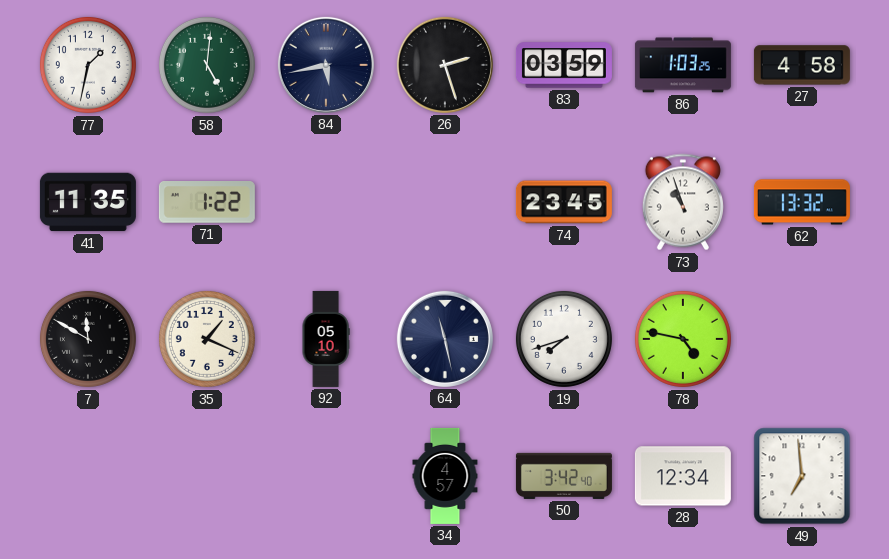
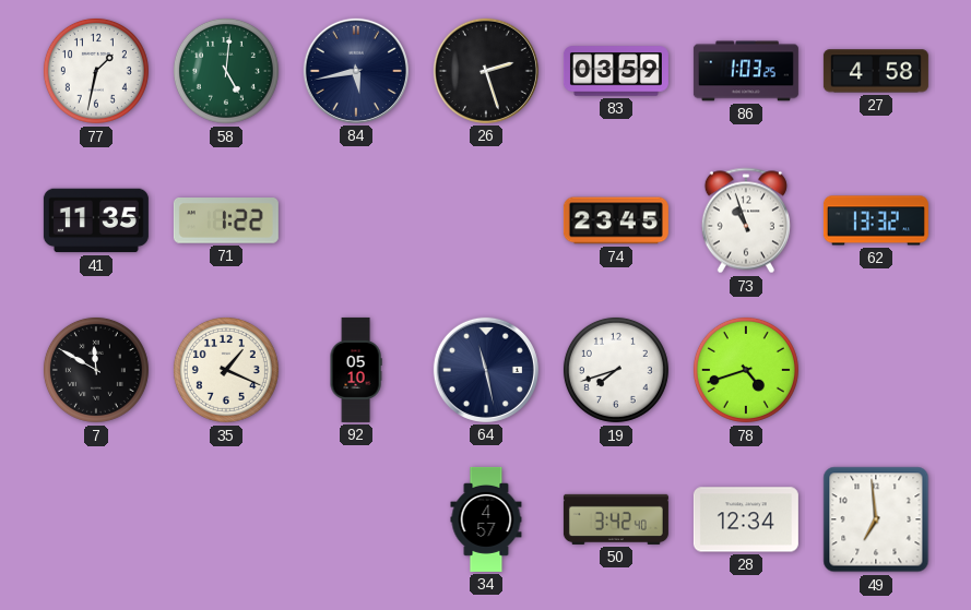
78: 4:47 -> 4:42
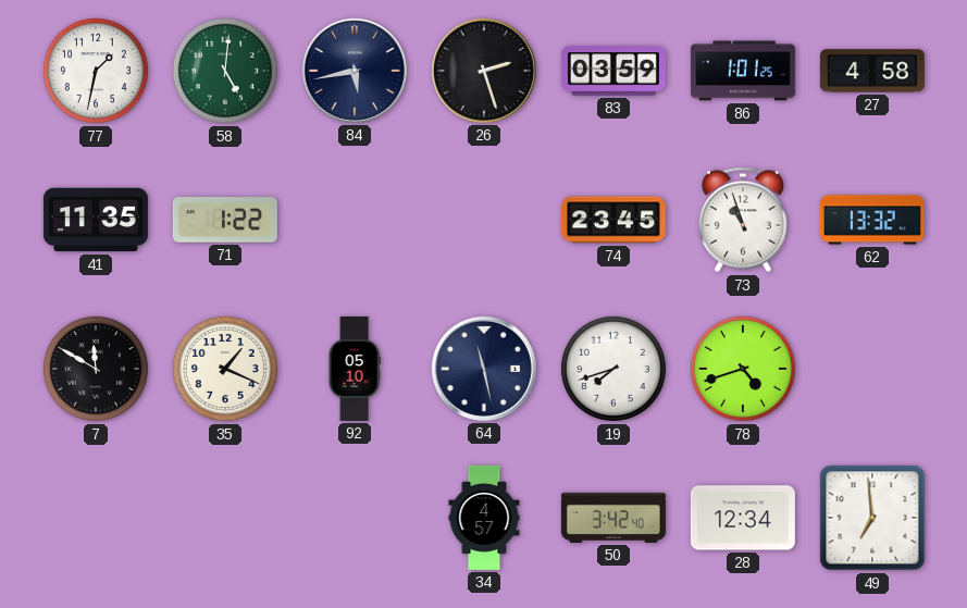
86: 1:03 -> 1:01
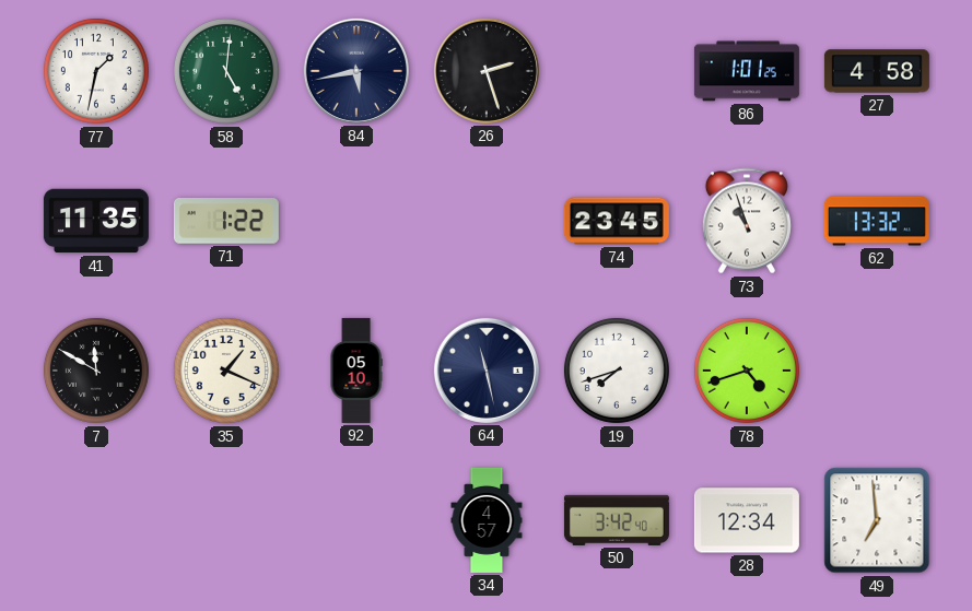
83: 03:59 -> none
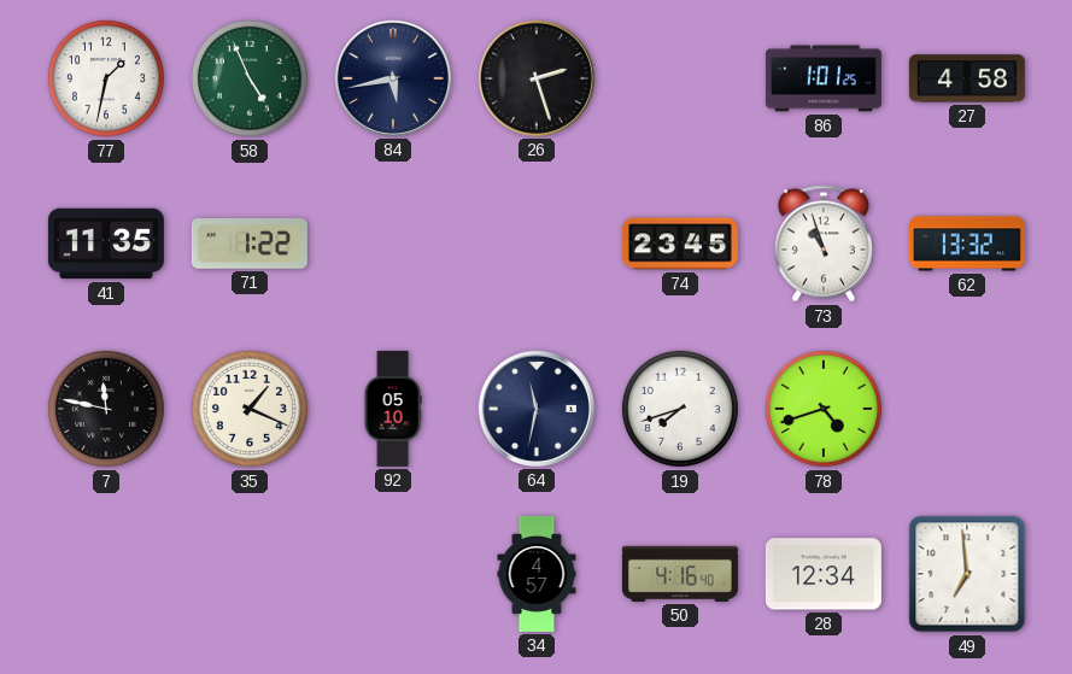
58: 5:01 -> 4:56
7: 11:50 -> 11:47
64: 11:28 -> 11:32
50: 3:42 -> 4:16
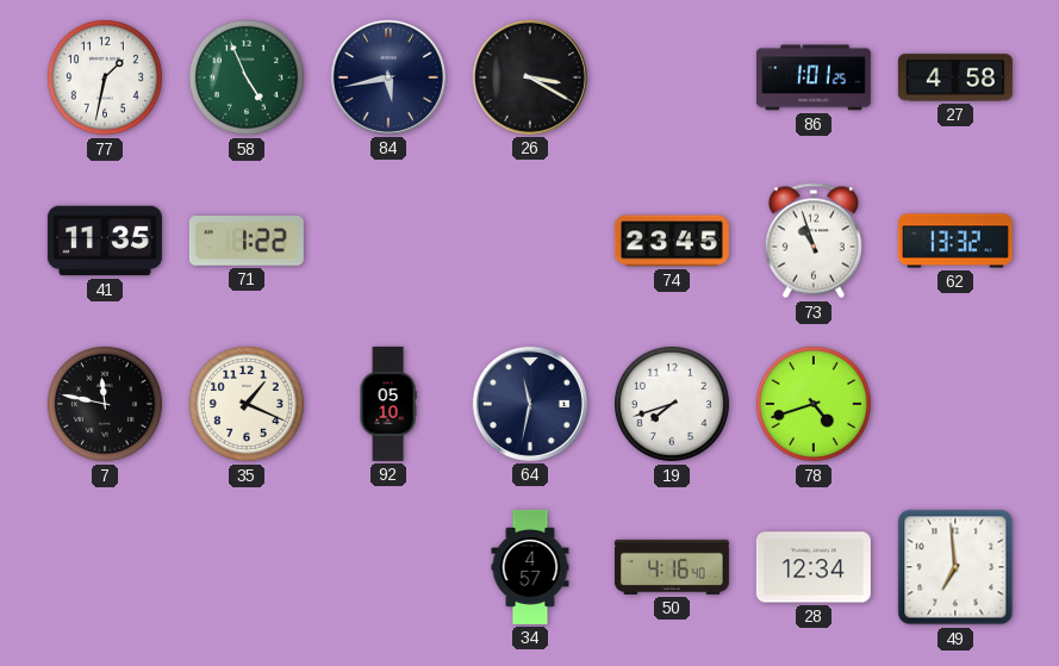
26: 2:27 -> 3:20
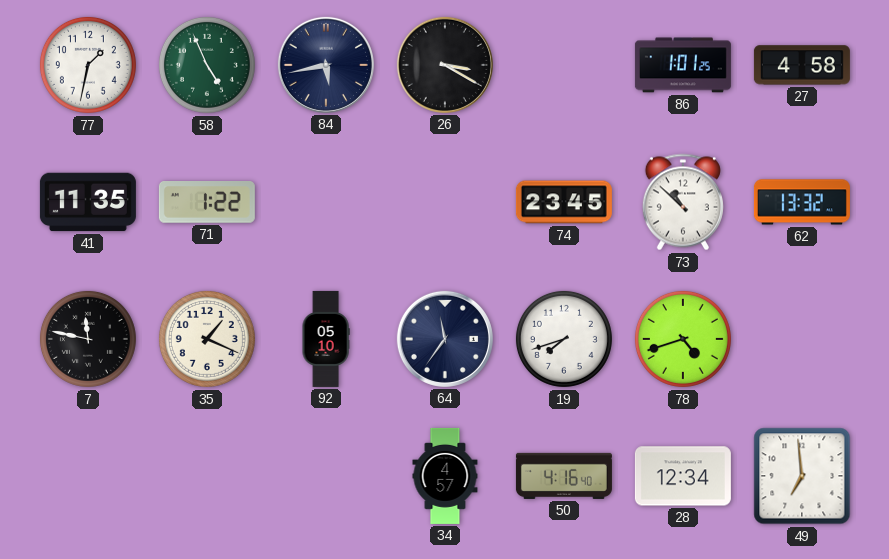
73: 10:57 -> 10:52
64: 11:32 -> 11:36
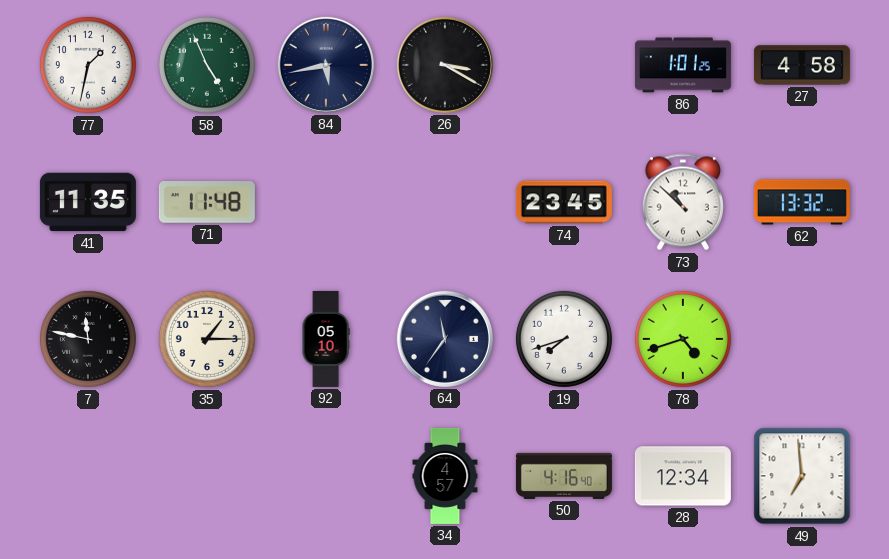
71: 1:22 -> 11:48
35: 1:19 -> 1:15
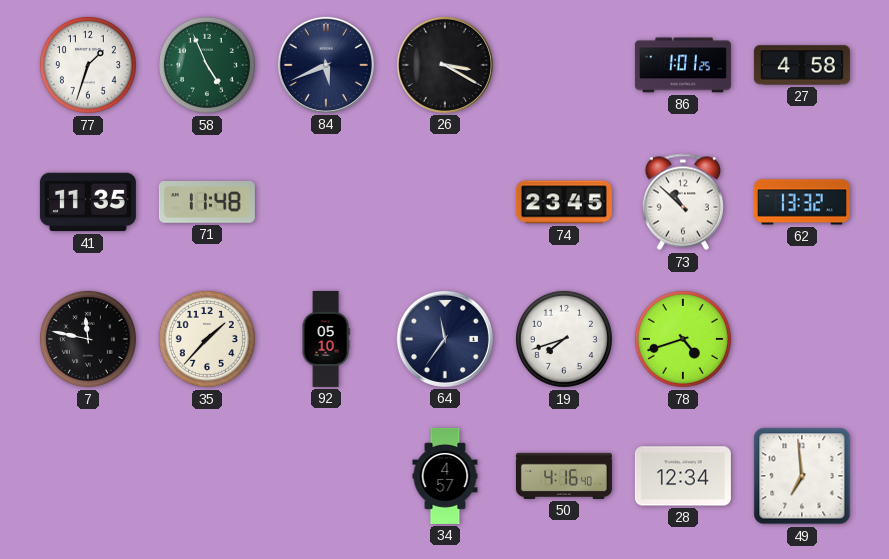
77: 1:32 -> 1:33
84: 5:43 -> 5:41
35: 1:15 -> 1:37
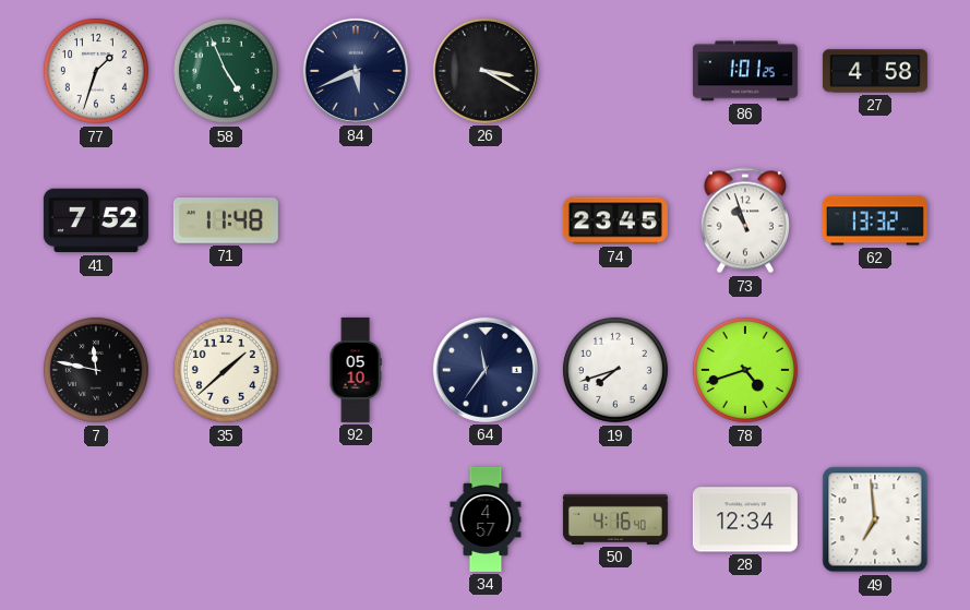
41: 11:35 -> 7:52
73: 10:52 -> 10:57
35: 1:37 -> 1:38
